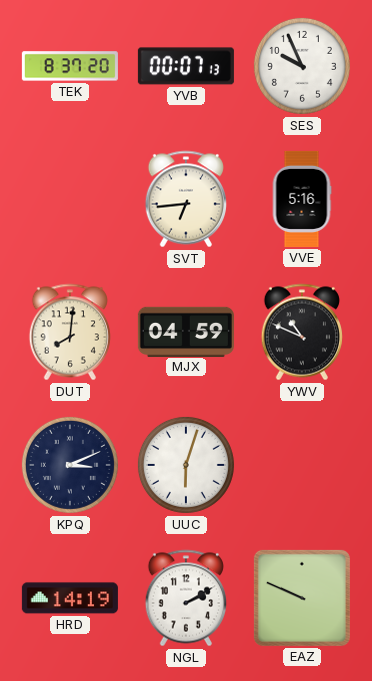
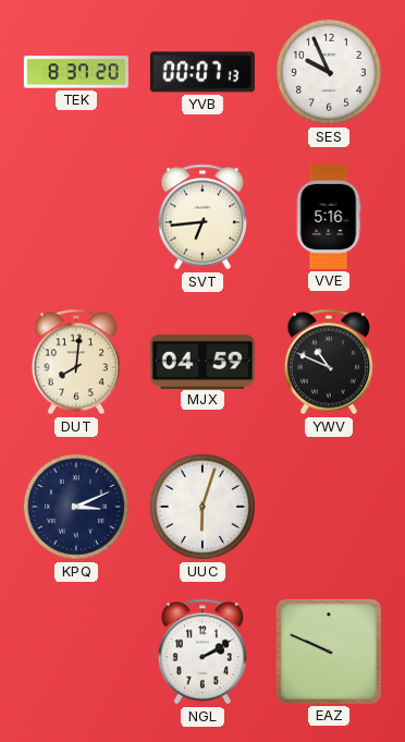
HRD: 14:19 -> none
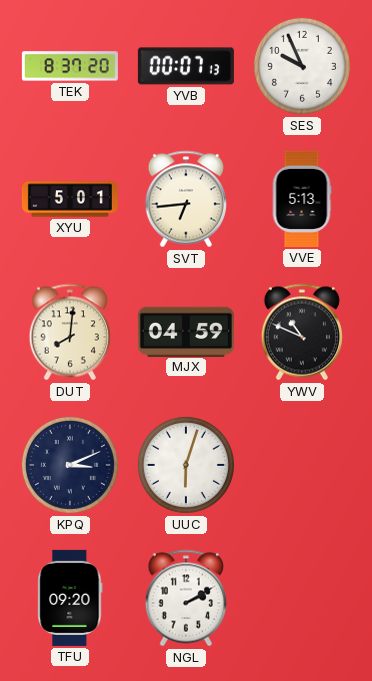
XYU: none -> 5:01
VVE: 5:16 -> 5:13
TFU: none -> 09:20
EAZ: 9:49 -> none
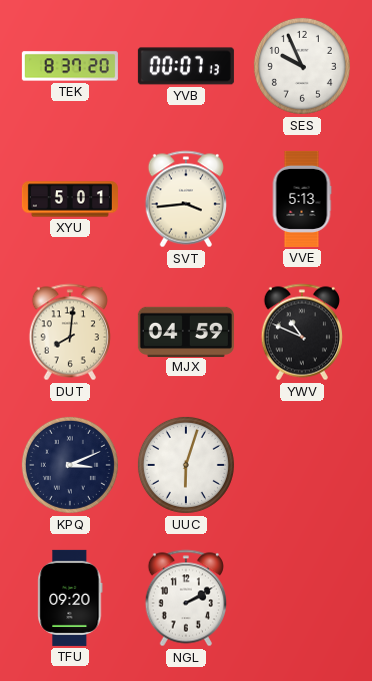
SVT: 6:44 -> 3:44
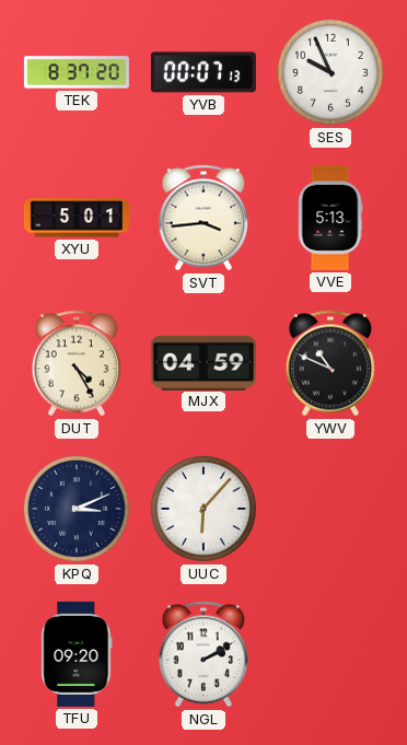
DUT: 8:01 -> 4:25
UUC: 6:03 -> 6:07
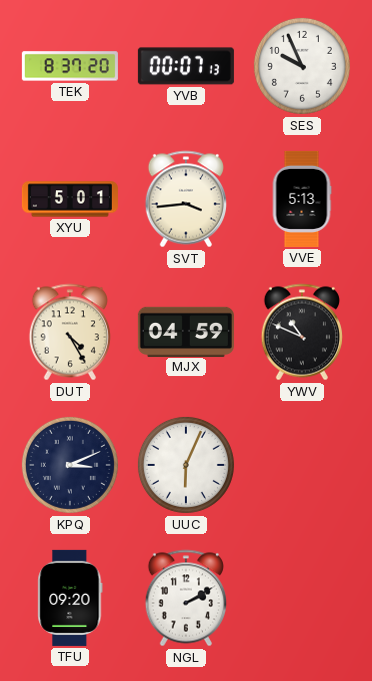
UUC: 6:07 -> 6:04
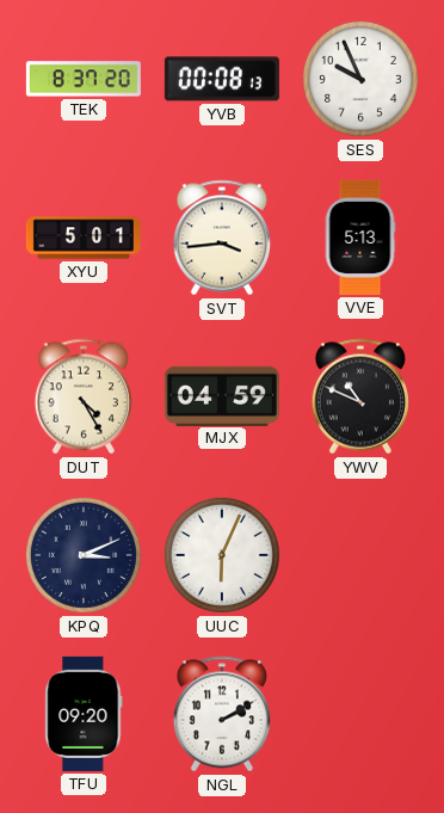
YVB: 00:07 -> 00:08
